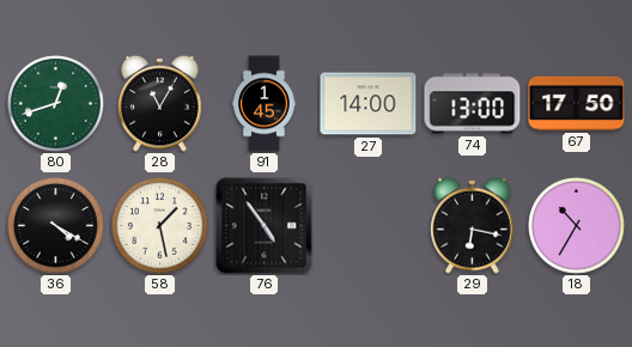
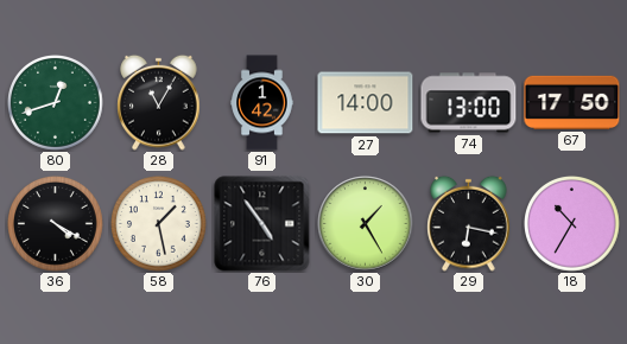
91: 1:45 -> 1:42
30: none -> 1:25
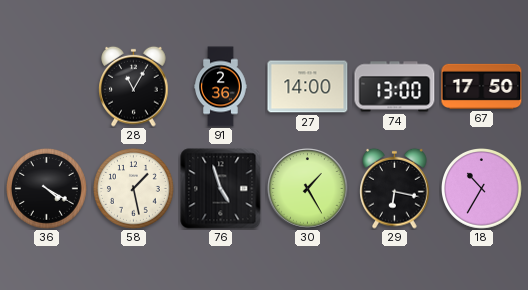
80: 12:42 -> none
91: 1:42 -> 2:36
76: 4:54 -> 4:57
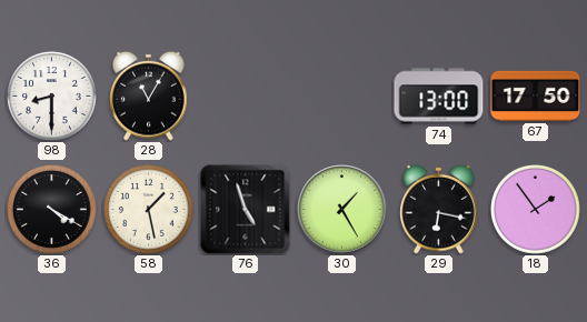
98: none -> 8:30
91: 2:36 -> none
27: 14:00 -> none
18: 10:35 -> 1:54
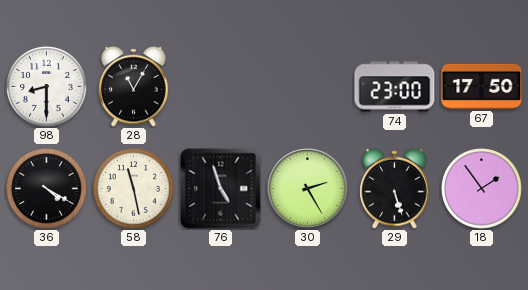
74: 13:00 -> 23:00
58: 1:28 -> 11:28
30: 1:25 -> 2:25
29: 6:17 -> 5:27
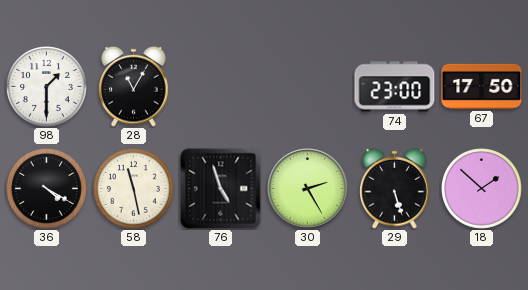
98: 8:30 -> 1:30
18: 1:54 -> 1:52
